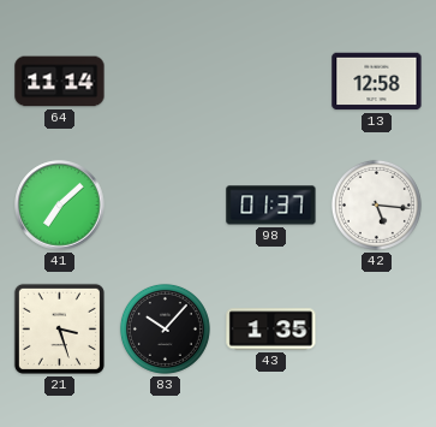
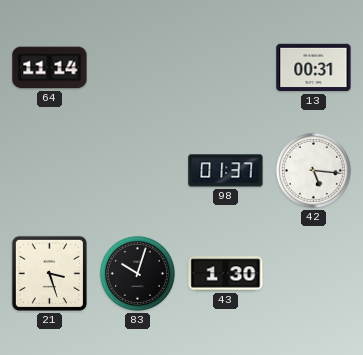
13: 12:58 -> 00:31
41: 7:08 -> none
83: 10:07 -> 10:03
43: 1:35 -> 1:30
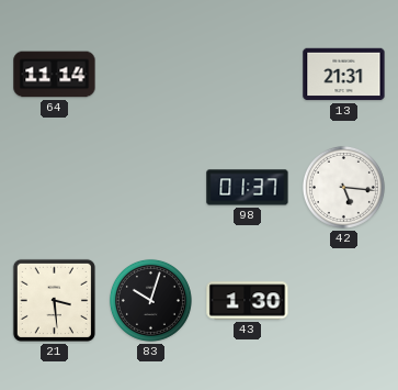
13: 00:31 -> 21:31
21: 3:27 -> 3:29
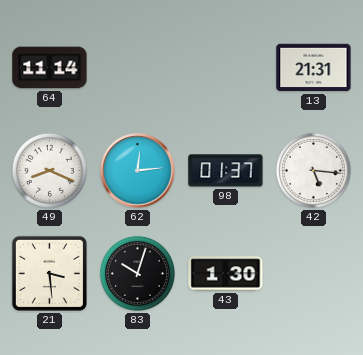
49: none -> 8:19
62: none -> 12:14
